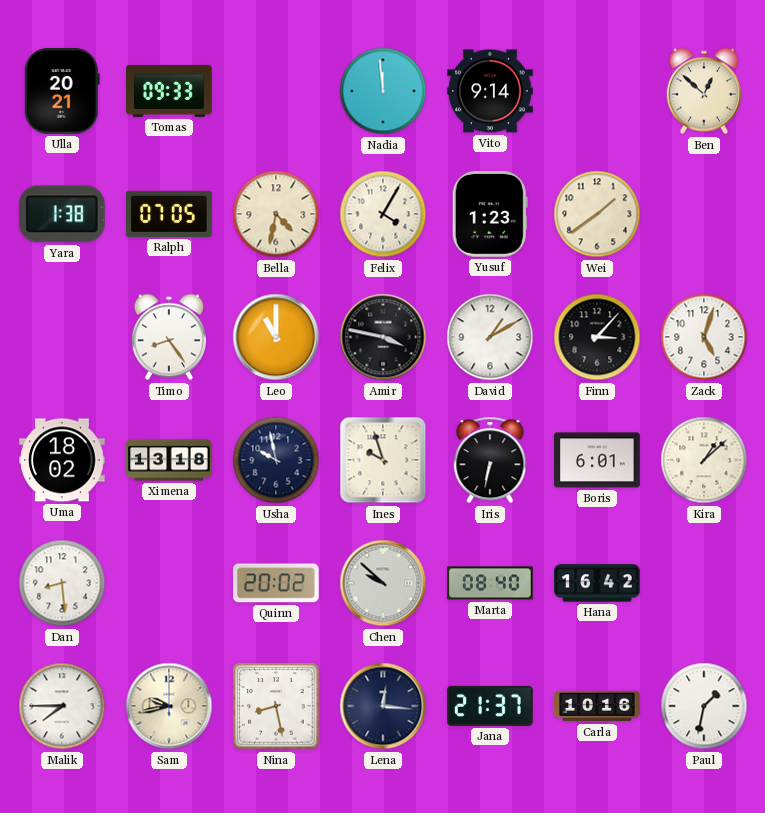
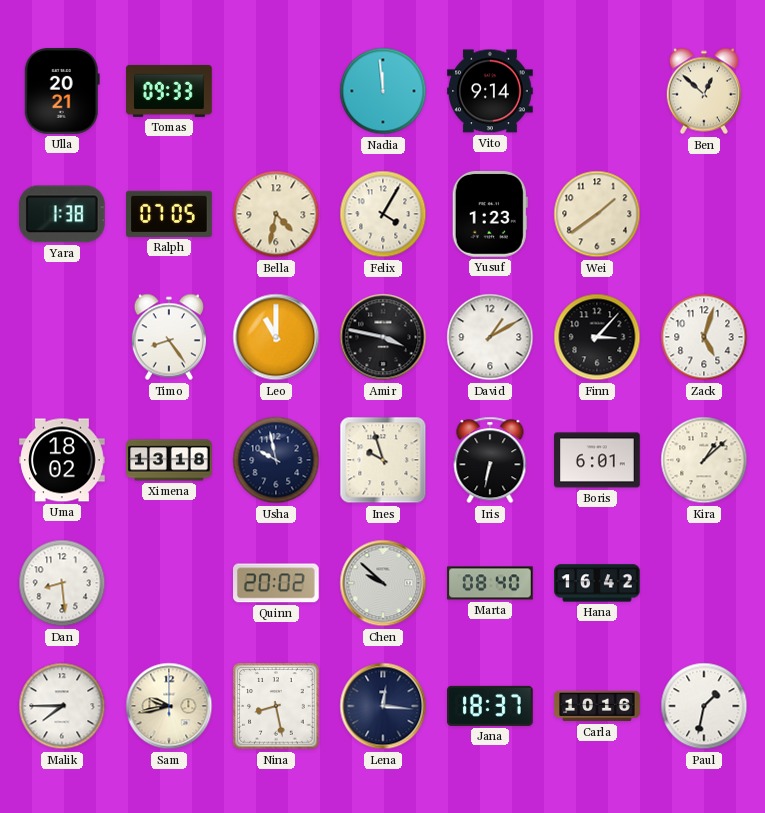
Jana: 21:37 -> 18:37
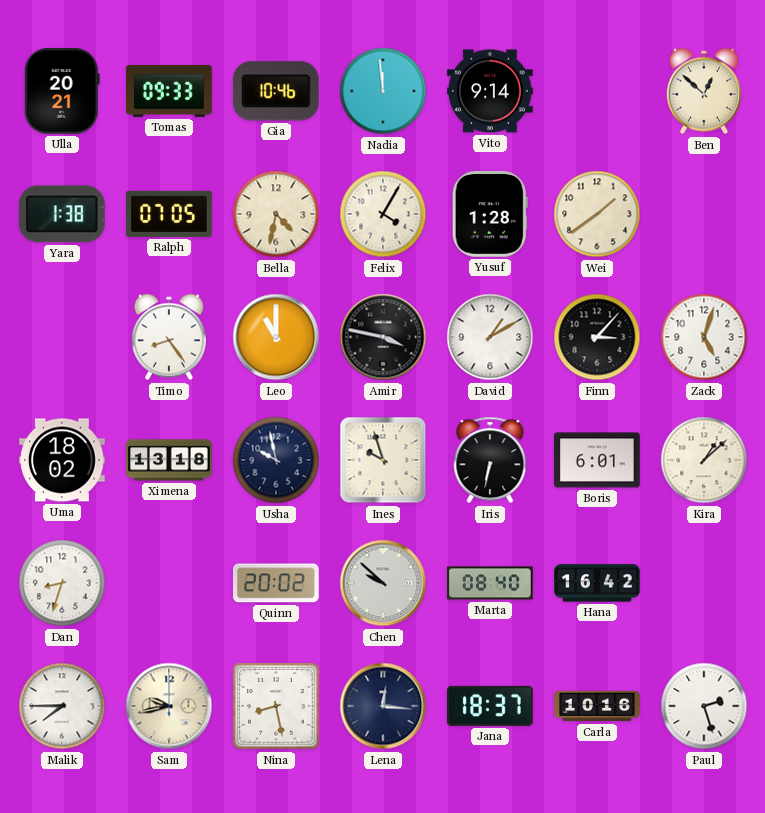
Gia: none -> 10:46
Yusuf: 1:23 -> 1:28
Dan: 8:29 -> 8:33
Paul: 1:32 -> 2:27
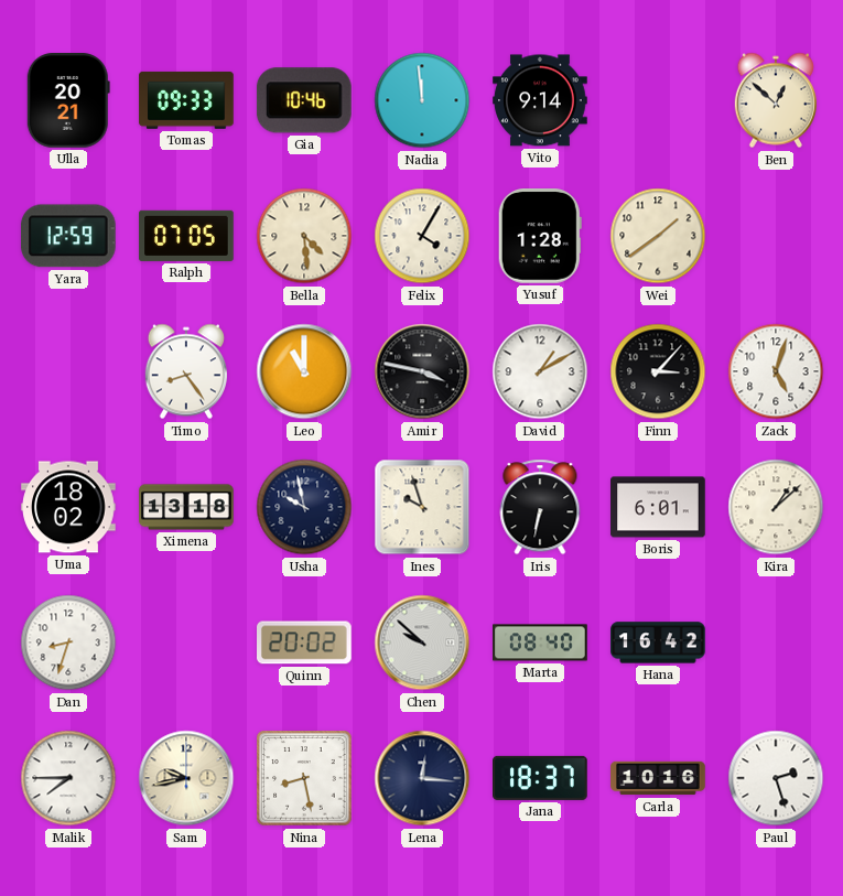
Yara: 1:38 -> 12:59
Bella: 4:32 -> 4:29
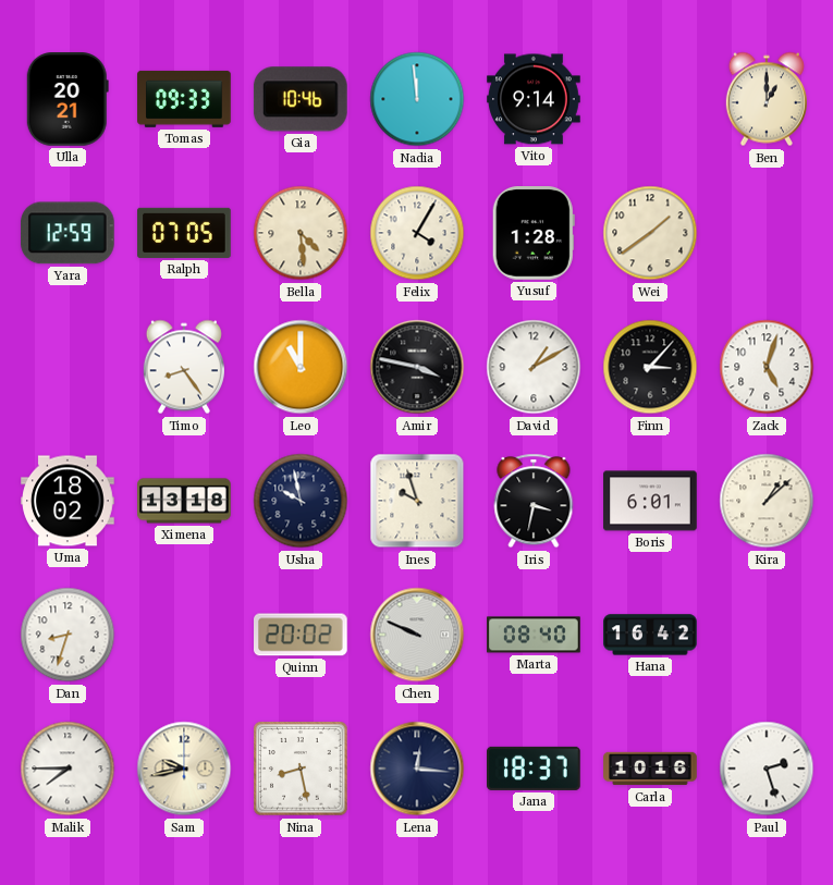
Ben: 12:52 -> 1:00
Iris: 6:32 -> 3:32
Chen: 9:52 -> 9:49
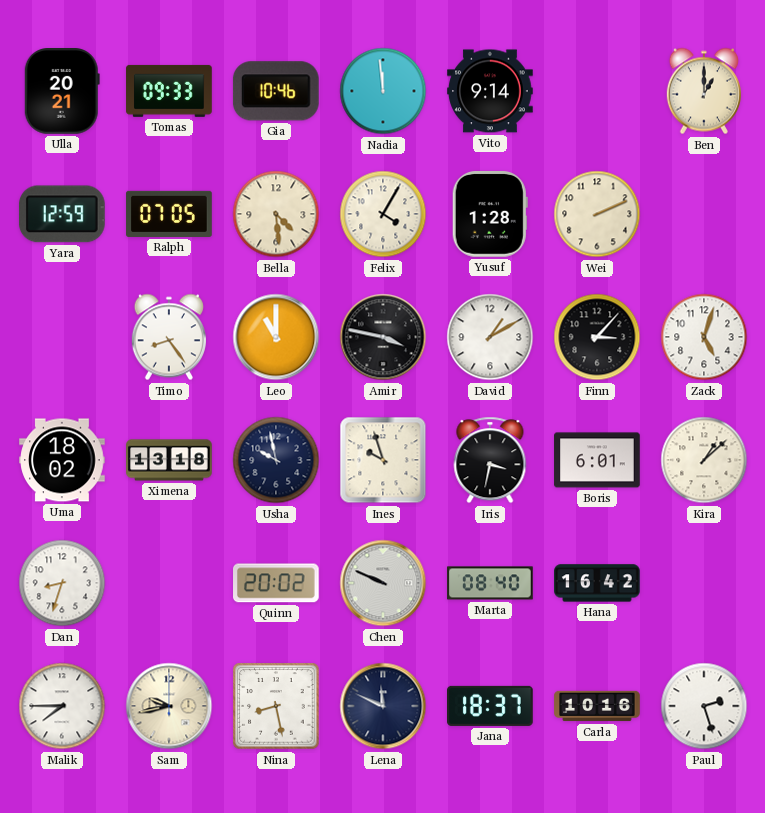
Wei: 1:39 -> 2:11
Lena: 12:16 -> 11:49
